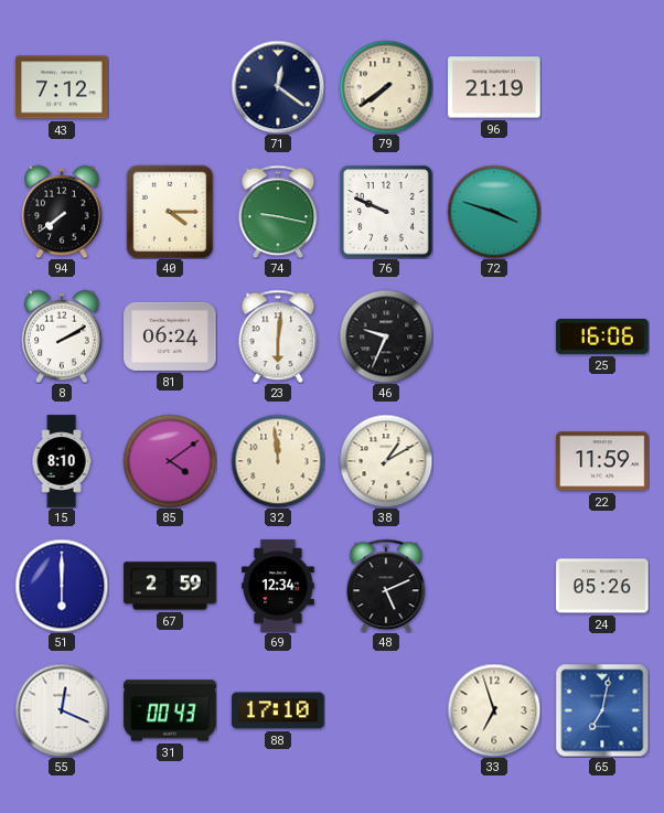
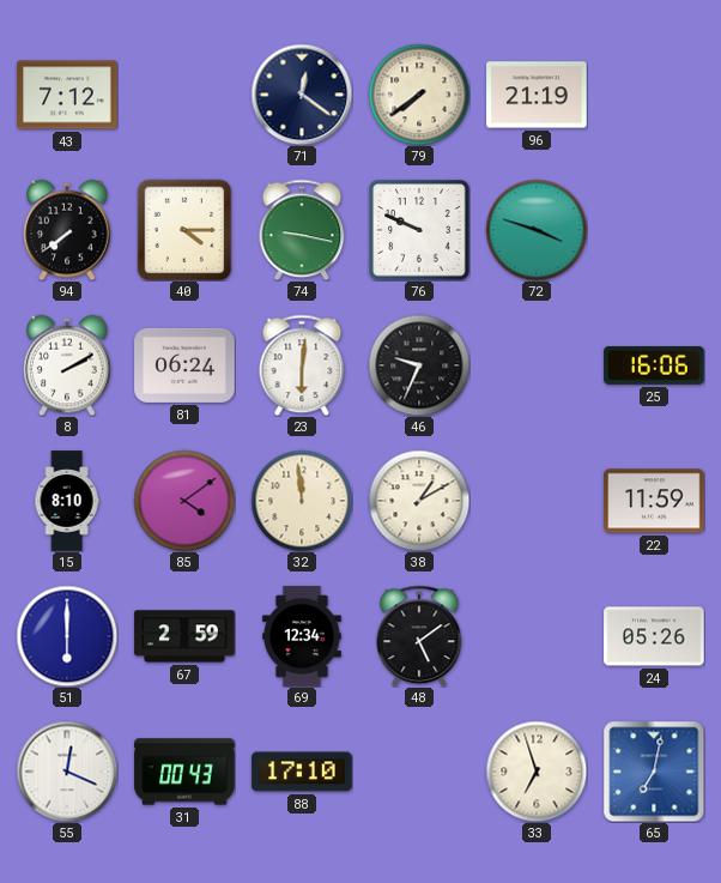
48: 5:11 -> 5:09
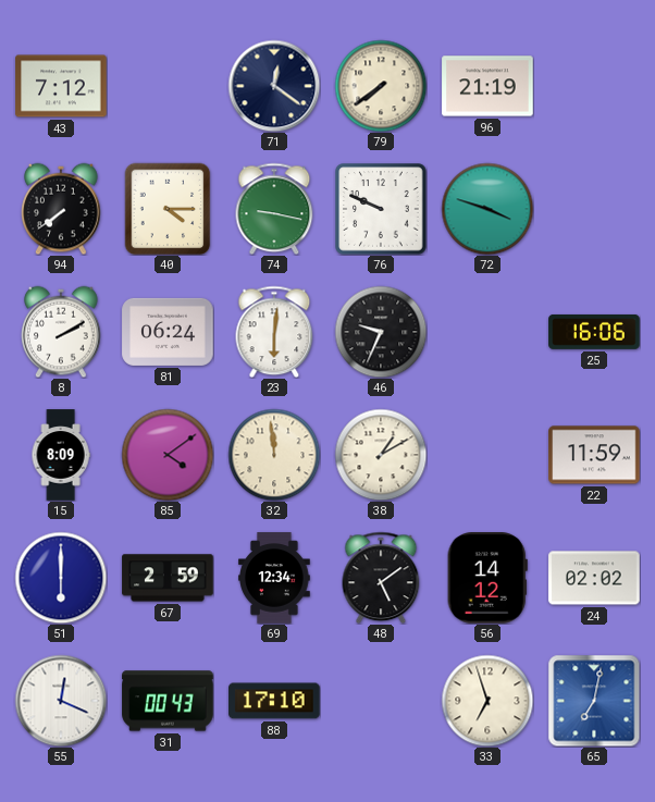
15: 8:10 -> 8:09
56: none -> 14:12
24: 05:26 -> 02:02
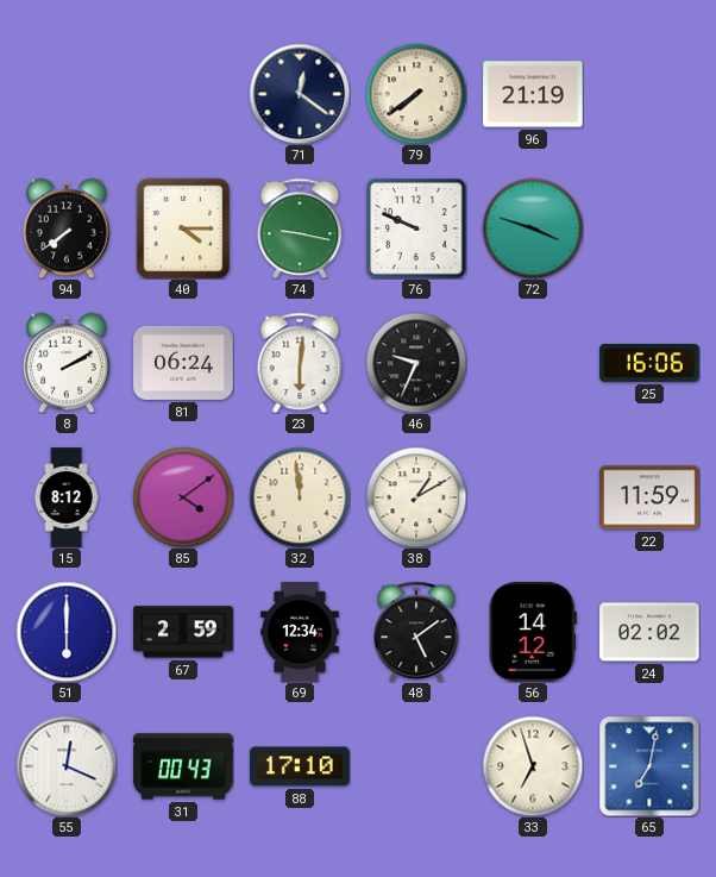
43: 7:12 -> none
15: 8:09 -> 8:12
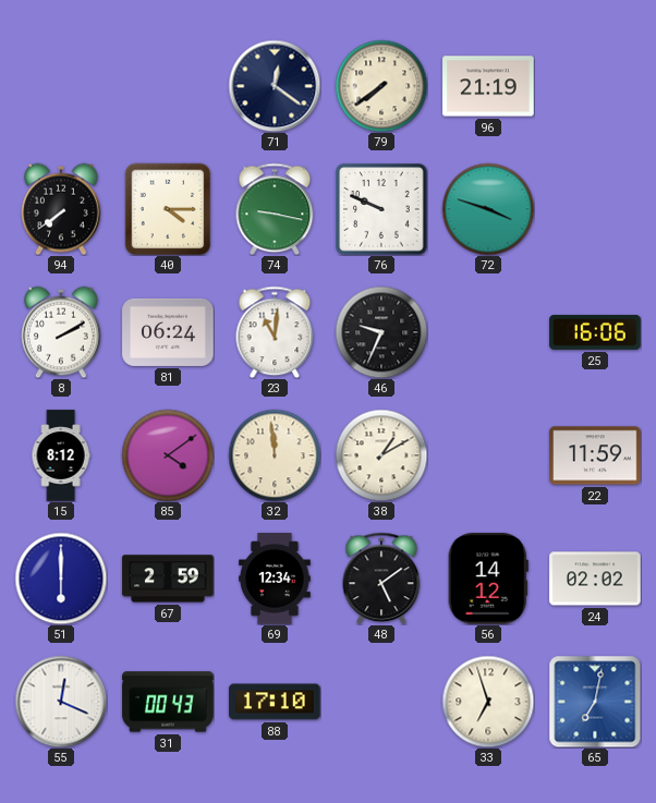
23: 6:01 -> 11:01
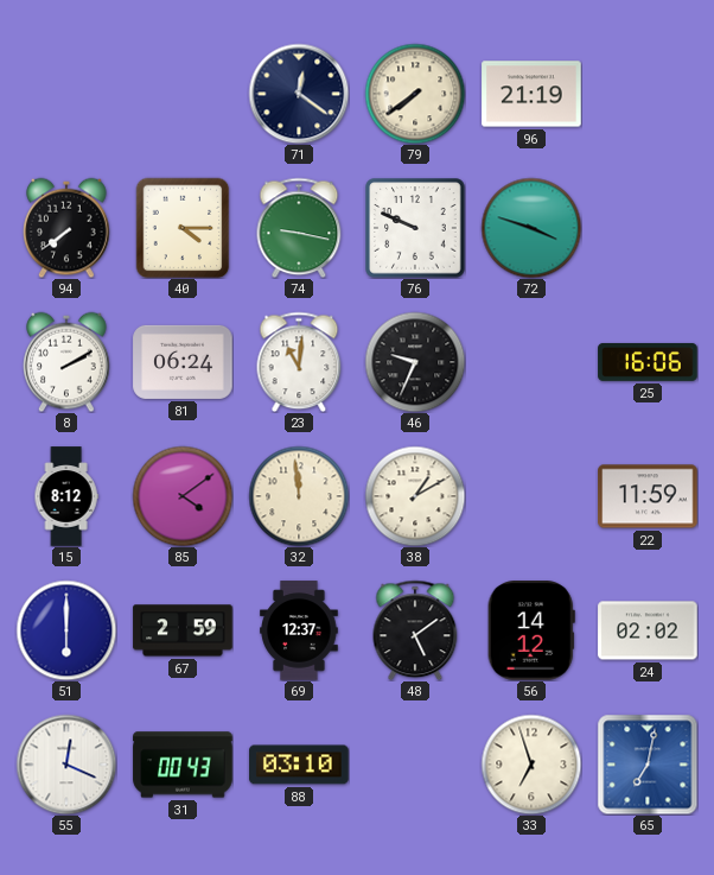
69: 12:34 -> 12:37
88: 17:10 -> 03:10
